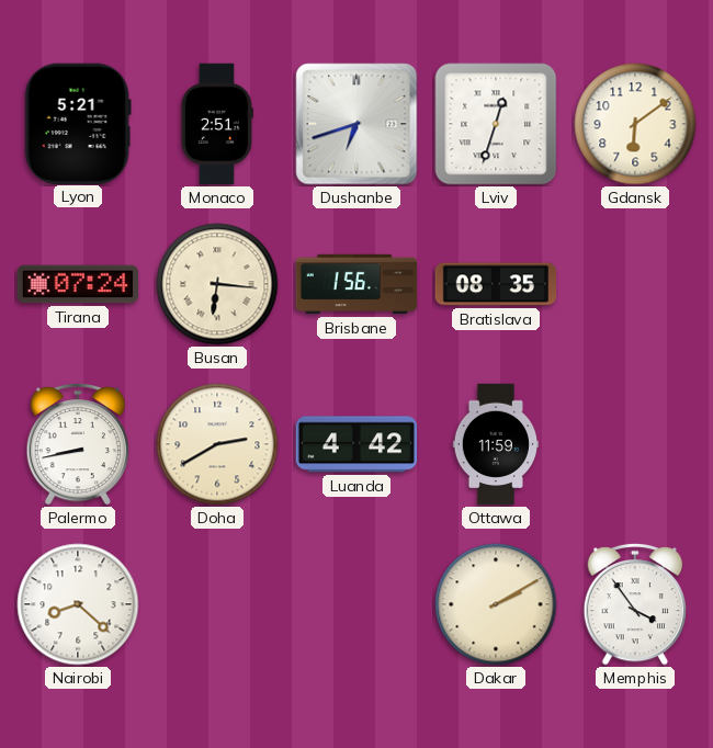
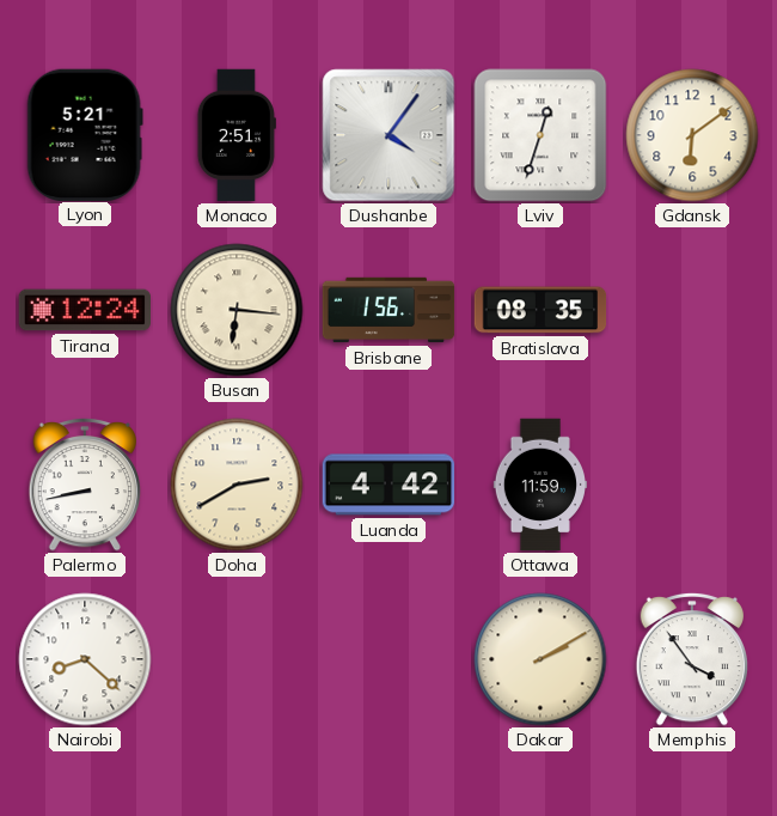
Dushanbe: 6:42 -> 4:06
Tirana: 07:24 -> 12:24
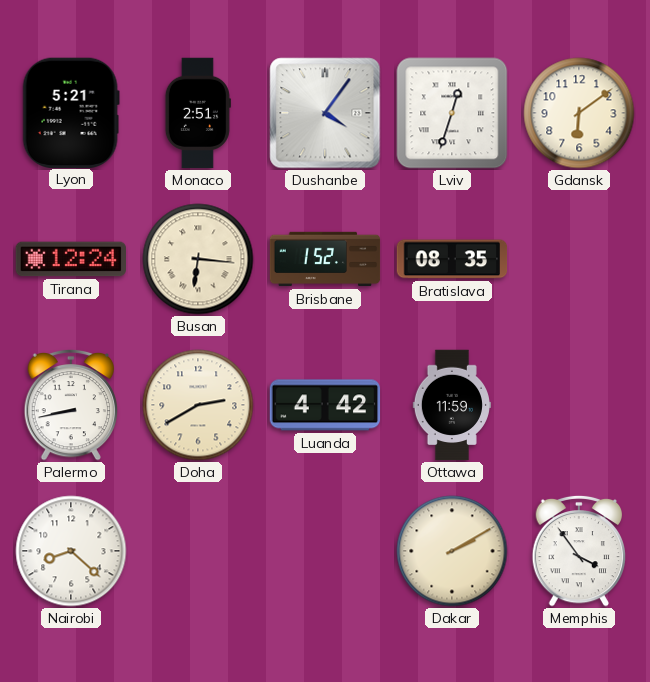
Brisbane: 1:56 -> 1:52
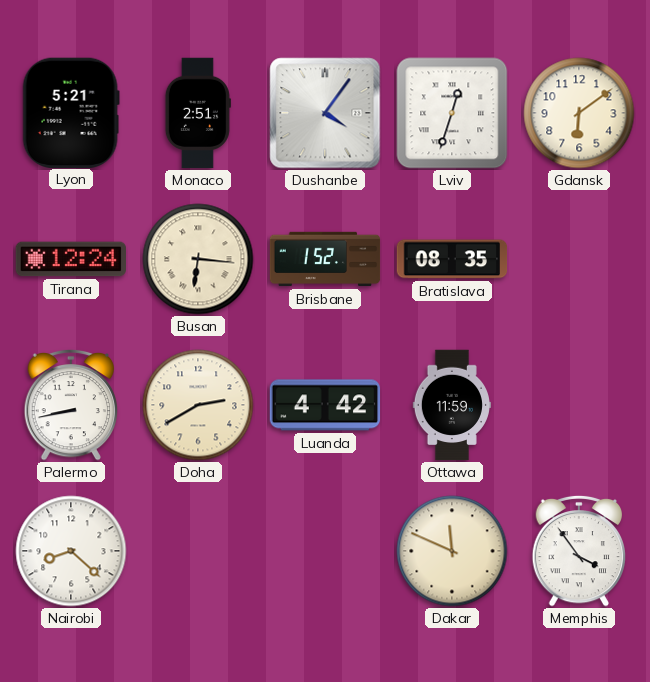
Dakar: 2:10 -> 11:49
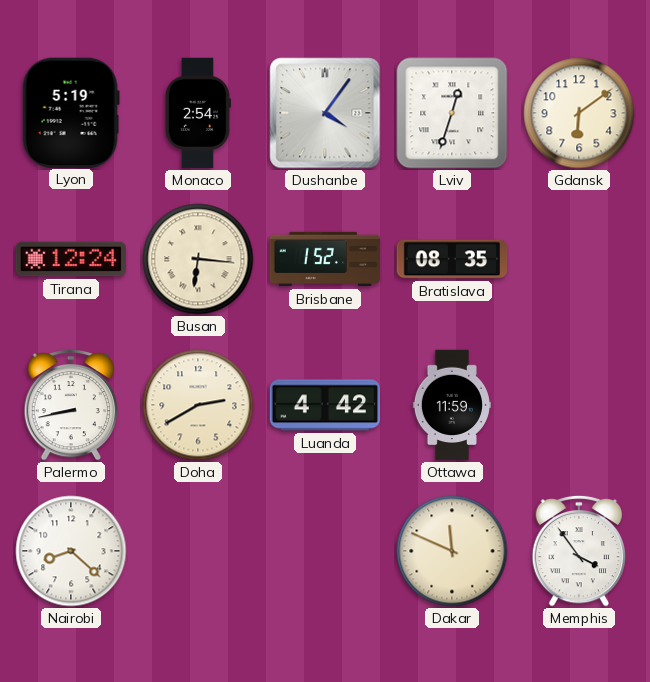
Lyon: 5:21 -> 5:19
Monaco: 2:51 -> 2:54
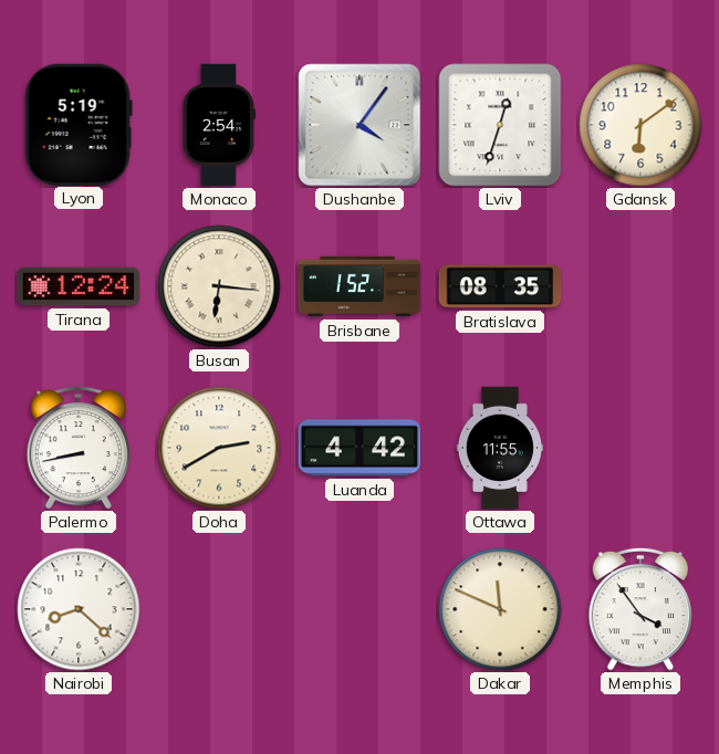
Ottawa: 11:59 -> 11:55
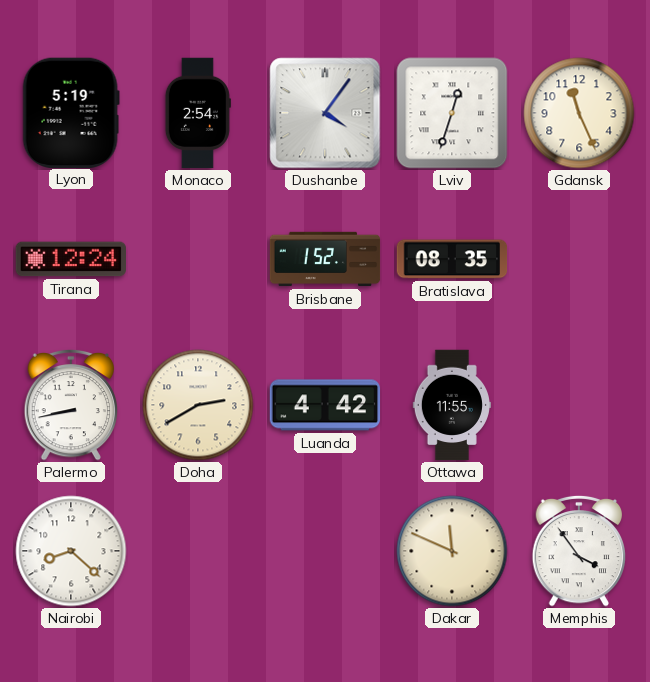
Gdansk: 6:09 -> 11:26
Busan: 6:16 -> none
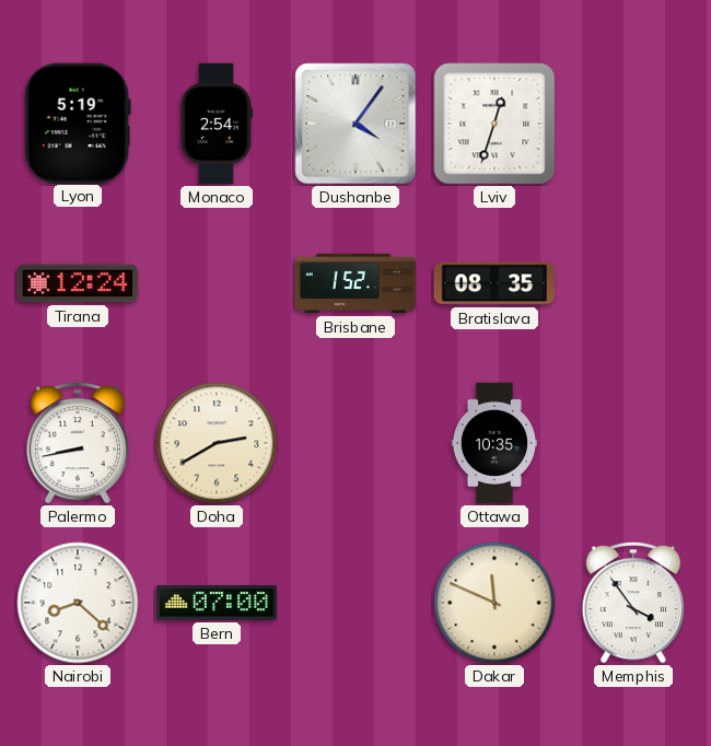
Gdansk: 11:26 -> none
Luanda: 4:42 -> none
Ottawa: 11:55 -> 10:35
Bern: none -> 07:00
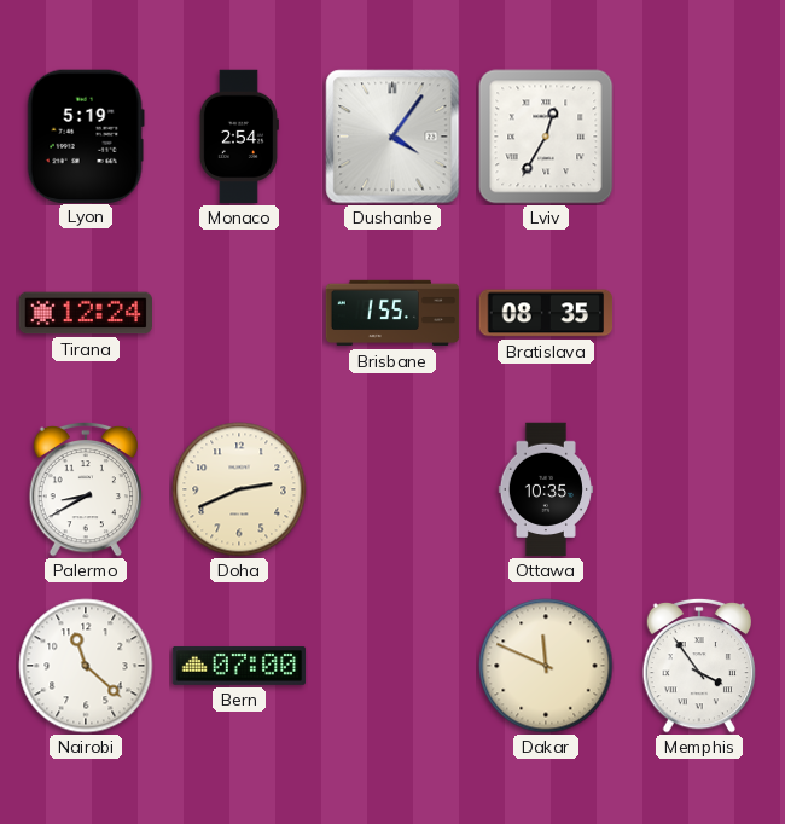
Lviv: 12:33 -> 12:35
Brisbane: 1:52 -> 1:55
Palermo: 8:43 -> 8:40
Doha: 2:40 -> 2:41
Nairobi: 8:22 -> 11:22
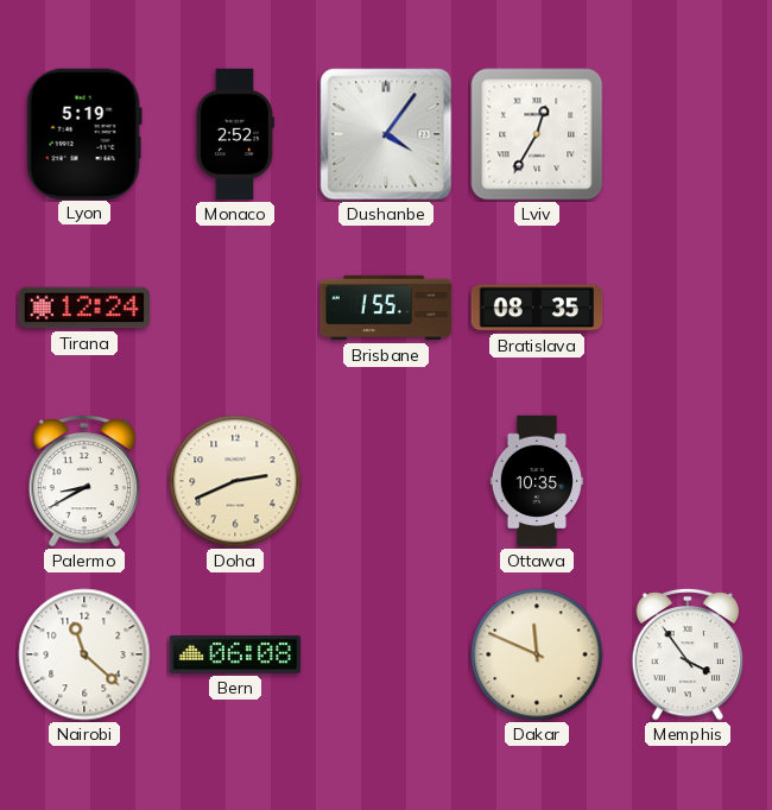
Monaco: 2:54 -> 2:52
Bern: 07:00 -> 06:08
